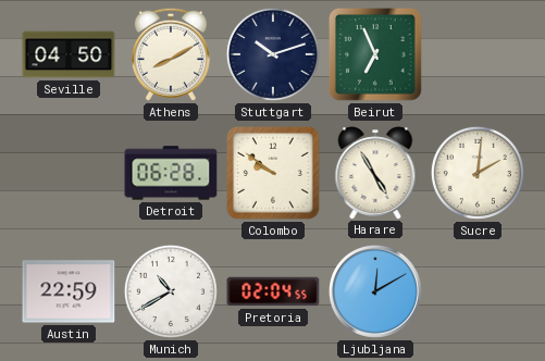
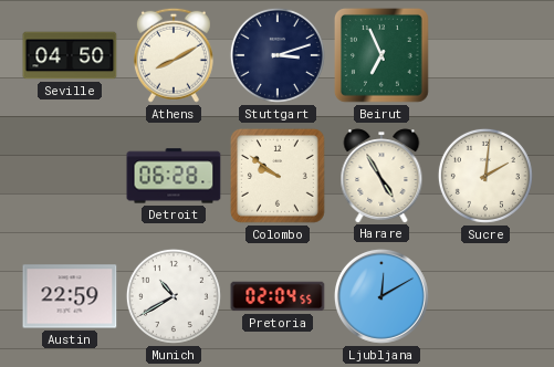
Stuttgart: 10:12 -> 3:12
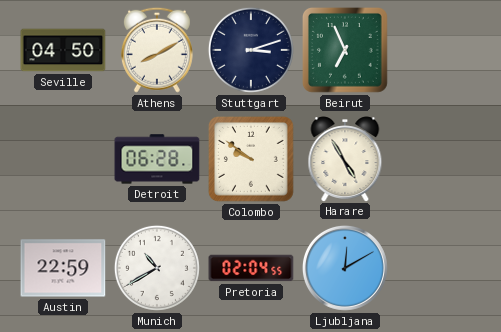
Sucre: 2:01 -> none
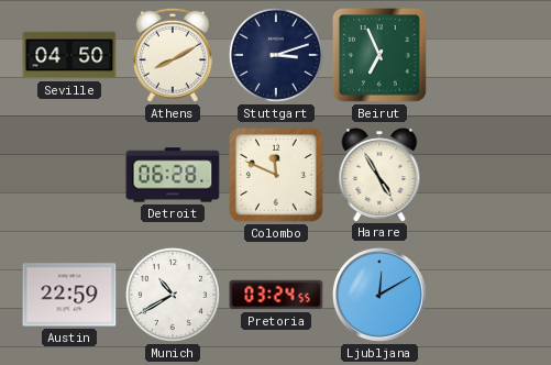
Colombo: 9:51 -> 11:49
Pretoria: 02:04 -> 03:24
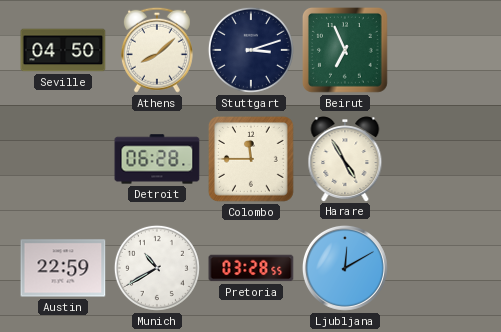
Athens: 8:10 -> 8:08
Colombo: 11:49 -> 11:45
Pretoria: 03:24 -> 03:28
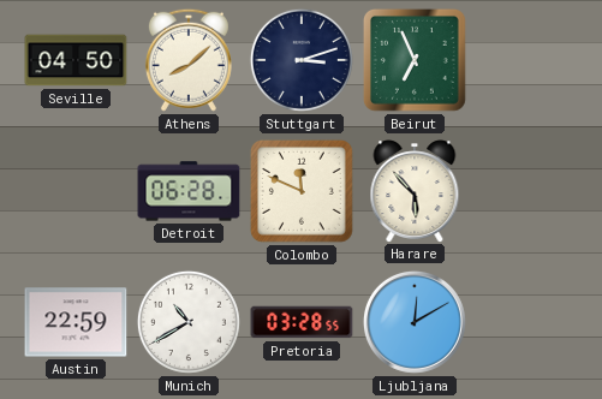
Colombo: 11:45 -> 11:49
Harare: 4:55 -> 5:53
